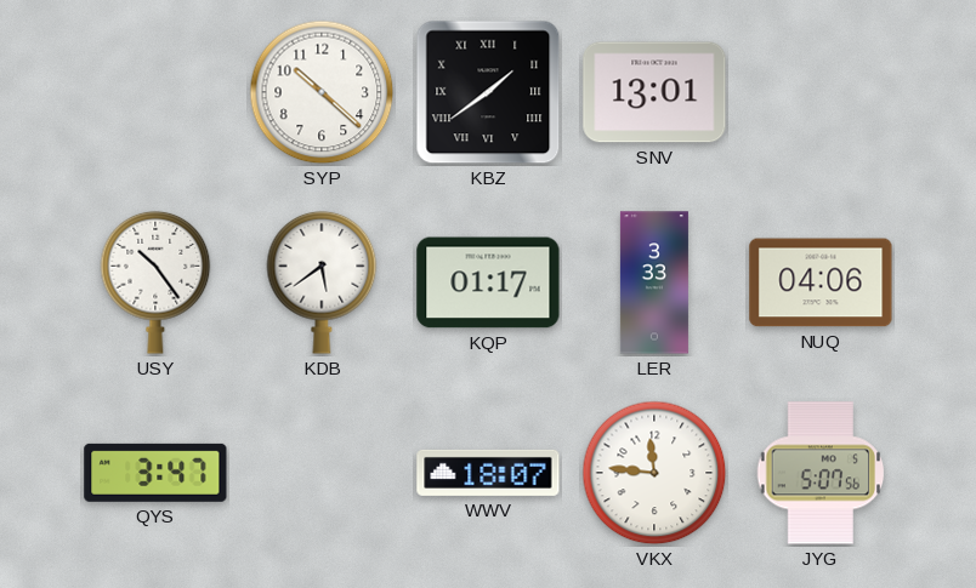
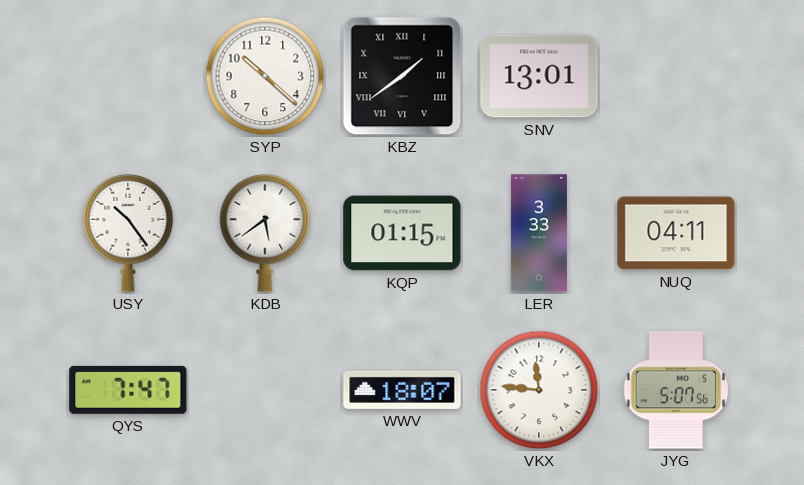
KQP: 01:17 -> 01:15
NUQ: 04:06 -> 04:11
QYS: 3:47 -> 7:47
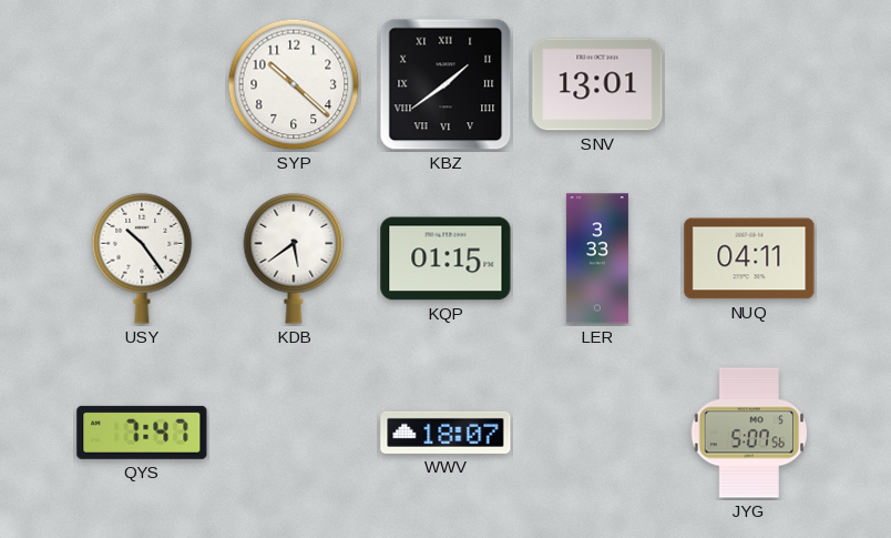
VKX: 11:46 -> none
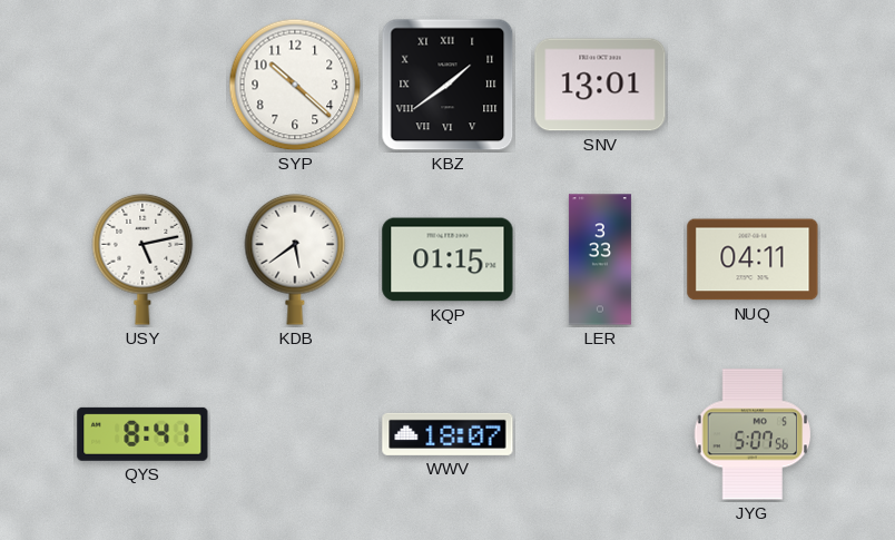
USY: 10:24 -> 5:13
QYS: 7:47 -> 8:41
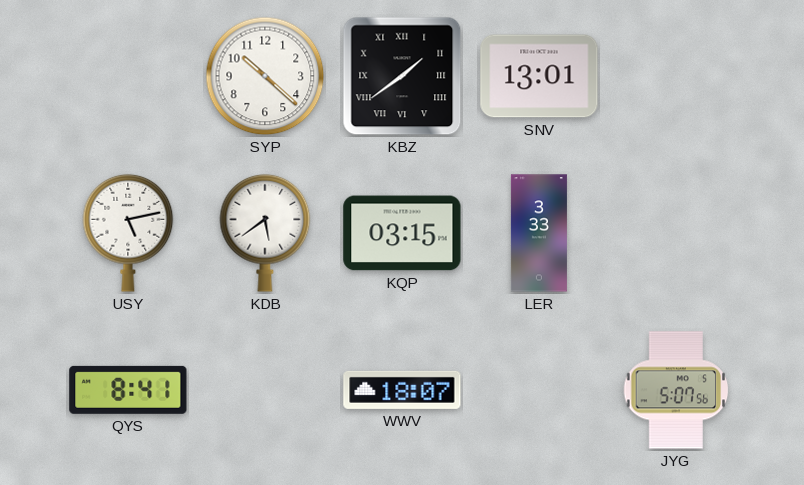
KQP: 01:15 -> 03:15
NUQ: 04:11 -> none
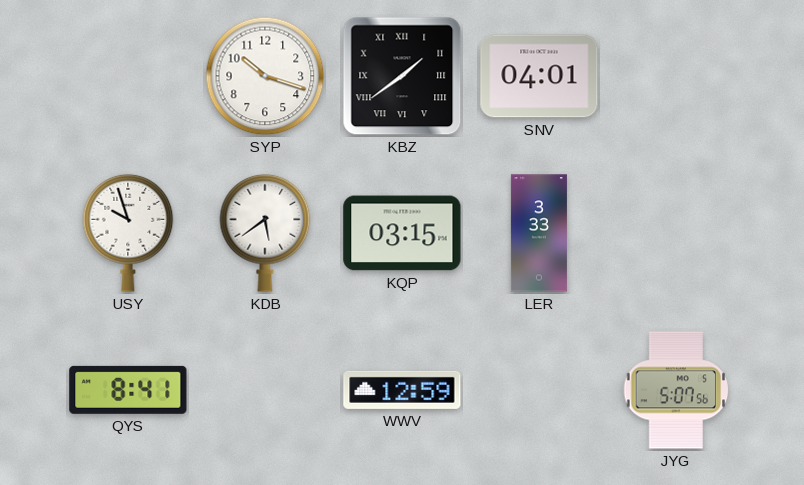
SYP: 10:22 -> 10:18
SNV: 13:01 -> 04:01
USY: 5:13 -> 9:57
WWV: 18:07 -> 12:59
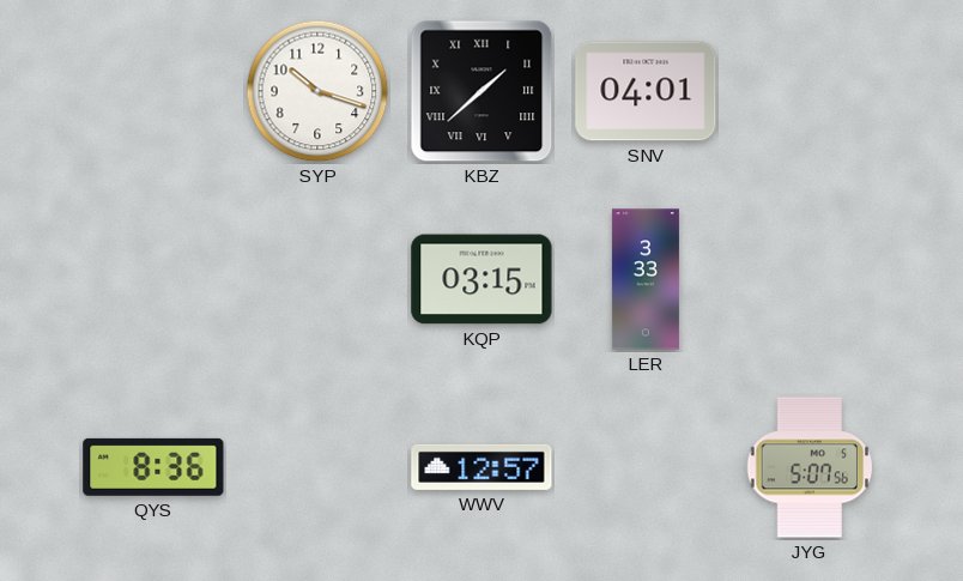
KBZ: 1:39 -> 1:38
USY: 9:57 -> none
KDB: 5:39 -> none
QYS: 8:41 -> 8:36
WWV: 12:59 -> 12:57
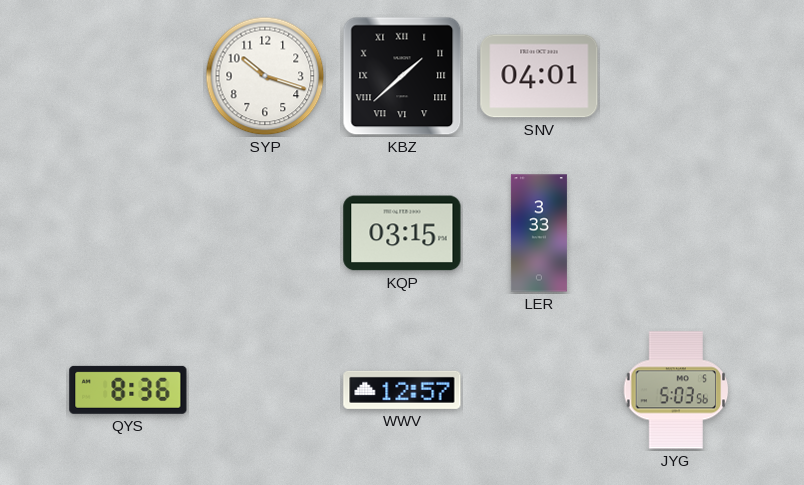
JYG: 5:07 -> 5:03
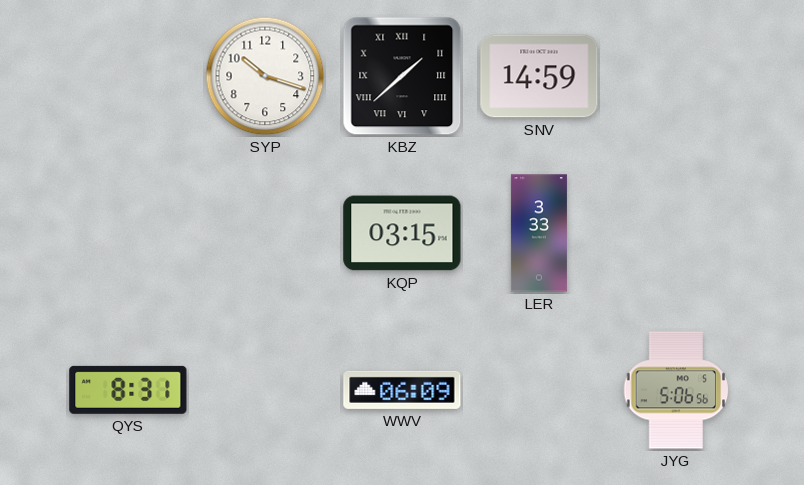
SNV: 04:01 -> 14:59
QYS: 8:36 -> 8:31
WWV: 12:57 -> 06:09
JYG: 5:03 -> 5:06
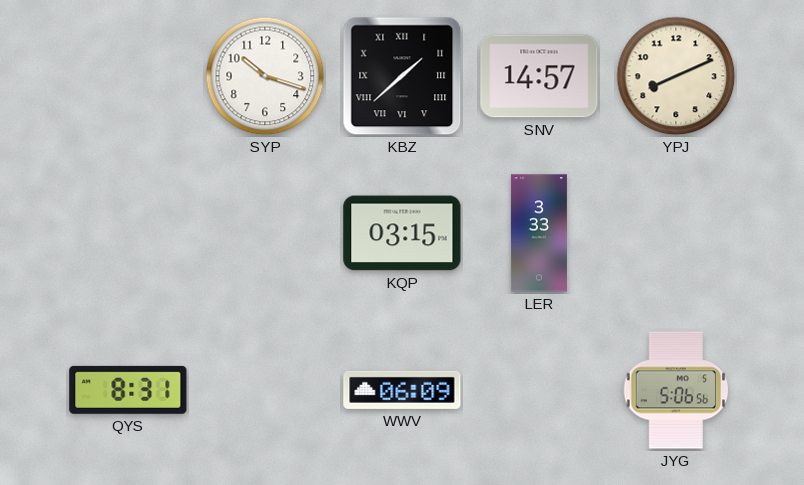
SNV: 14:59 -> 14:57
YPJ: none -> 8:11
